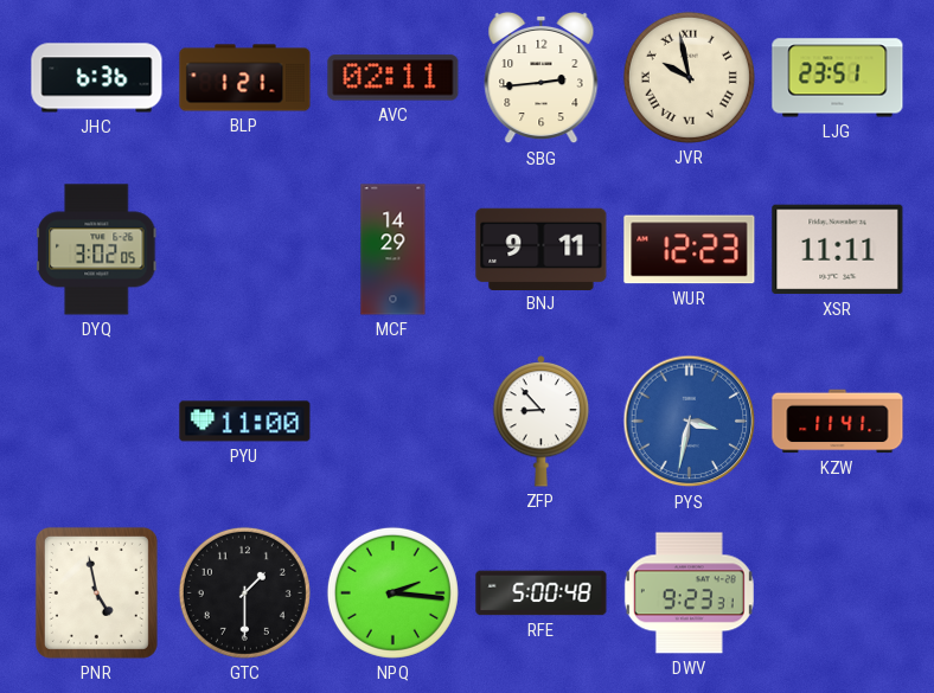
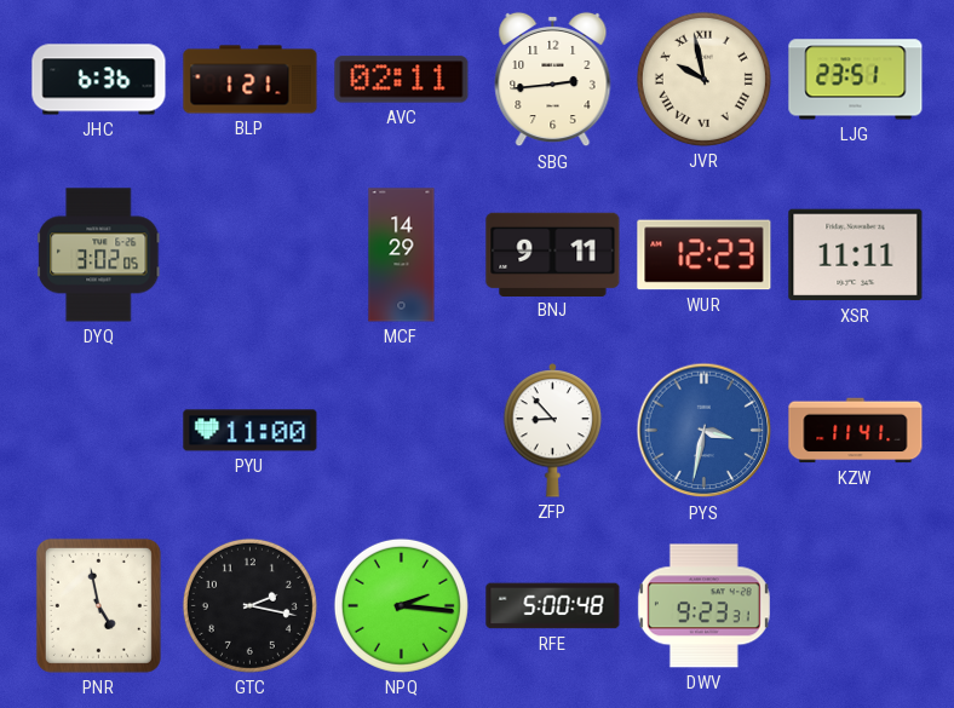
GTC: 1:30 -> 2:17
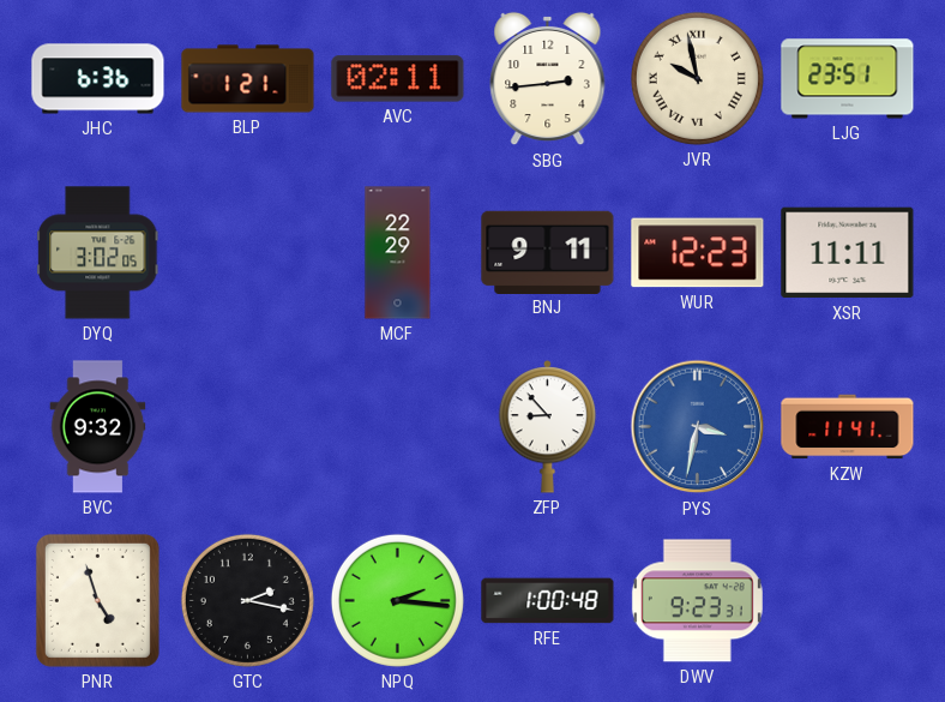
MCF: 14:29 -> 22:29
BVC: none -> 9:32
PYU: 11:00 -> none
PNR: 4:58 -> 4:57
RFE: 5:00 -> 1:00
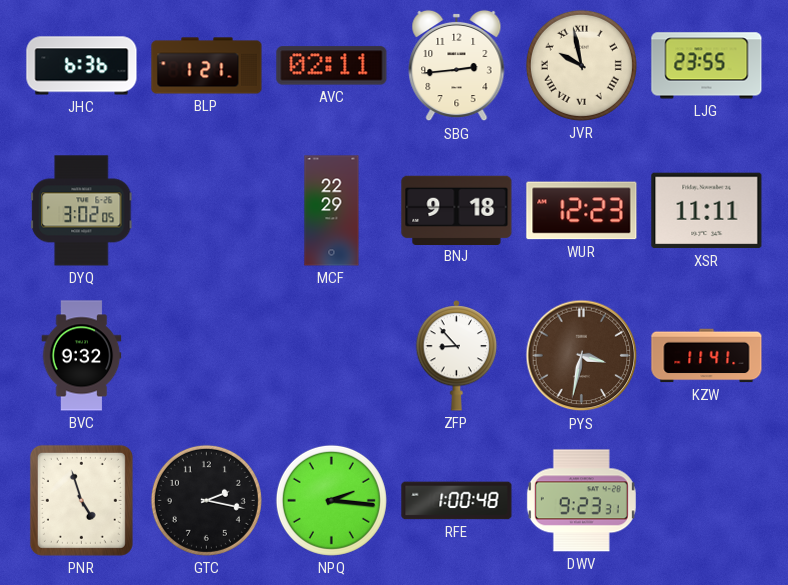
LJG: 23:51 -> 23:55
BNJ: 9:11 -> 9:18
PYS dial: blue -> brown
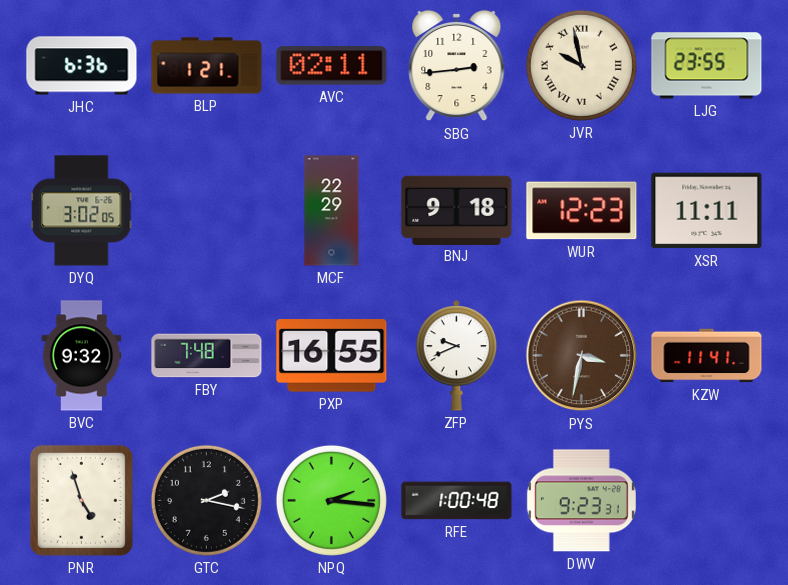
FBY: none -> 7:48
PXP: none -> 16:55
ZFP: 8:53 -> 9:41
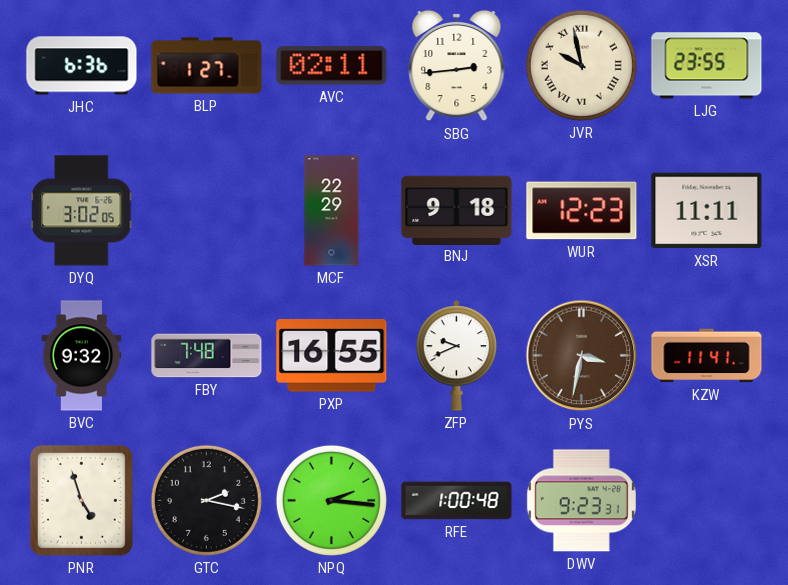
BLP: 1:21 -> 1:27
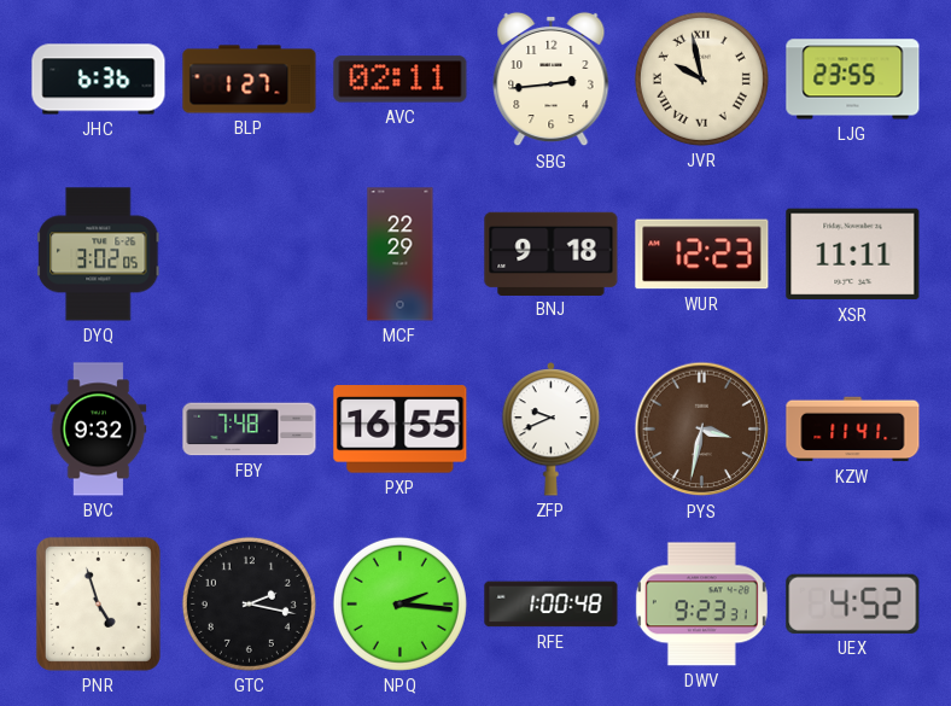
UEX: none -> 4:52
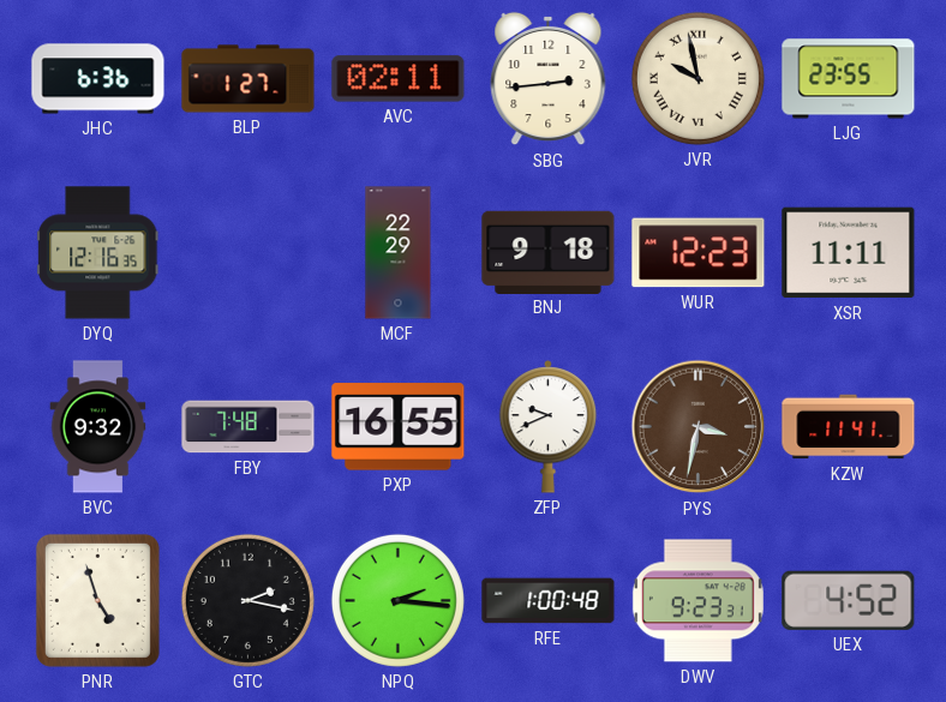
DYQ: 3:02 -> 12:16
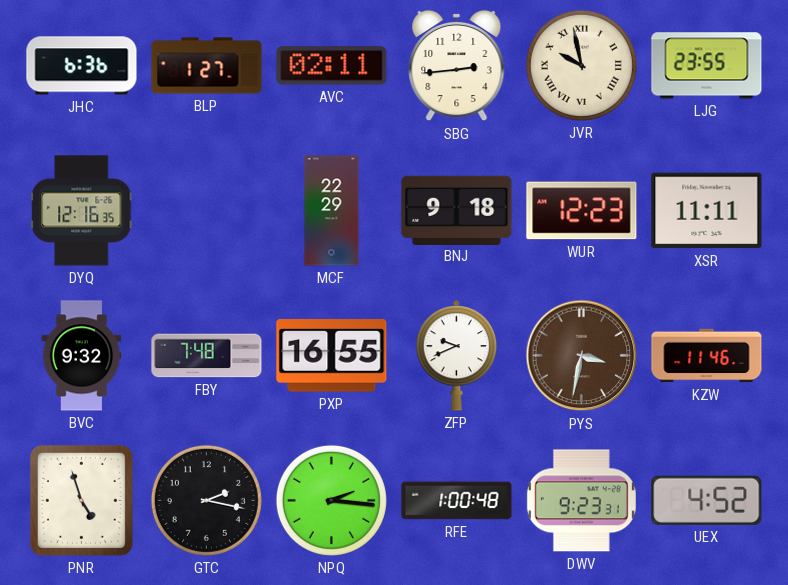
KZW: 11:41 -> 11:46
